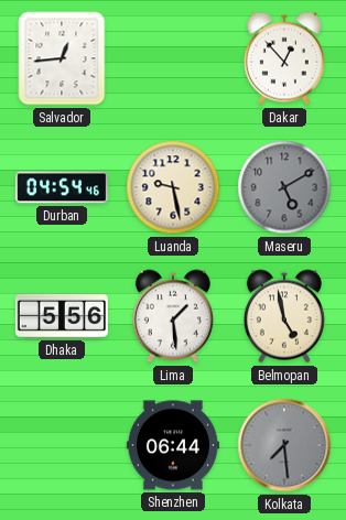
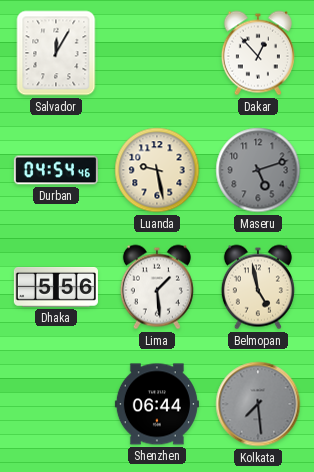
Salvador: 12:44 -> 12:05
Maseru: 5:10 -> 5:12
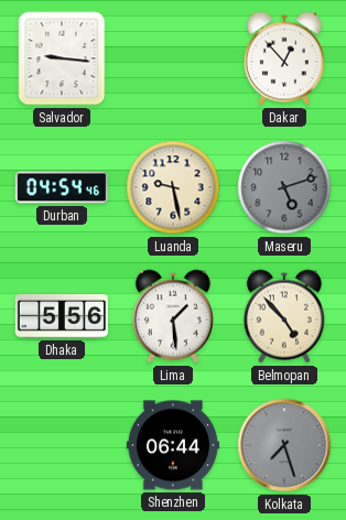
Salvador: 12:05 -> 9:16
Belmopan: 4:58 -> 4:53
Kolkata: 7:29 -> 7:27
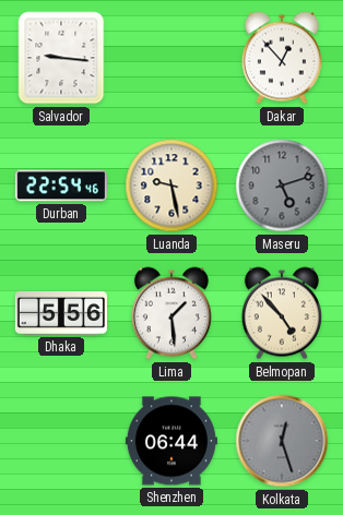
Durban: 04:54 -> 22:54
Kolkata: 7:27 -> 12:27
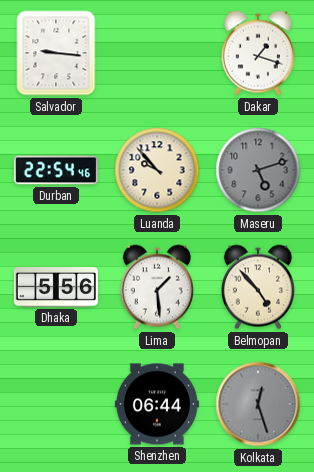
Dakar: 12:53 -> 1:18
Luanda: 9:28 -> 9:53
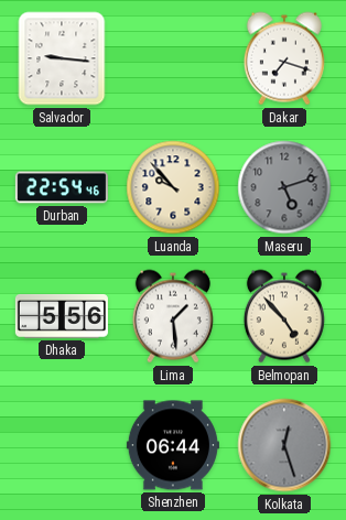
Dakar: 1:18 -> 7:18
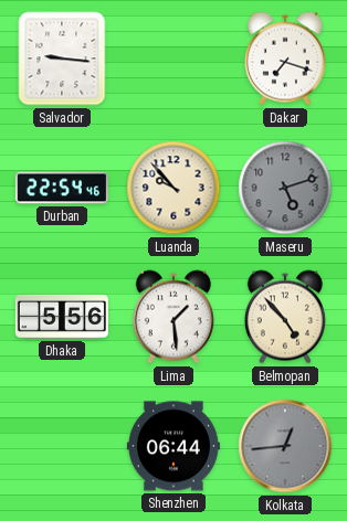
Kolkata: 12:27 -> 12:44
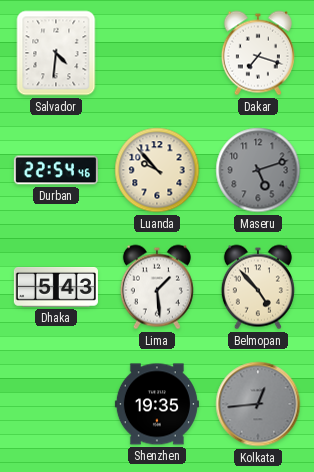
Salvador: 9:16 -> 4:31
Dhaka: 5:56 -> 5:43
Shenzhen: 06:44 -> 19:35
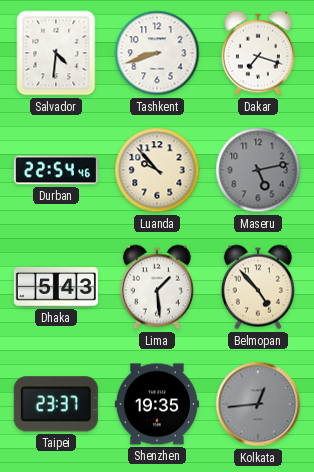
Tashkent: none -> 8:42
Maseru: 5:12 -> 5:13
Taipei: none -> 23:37
